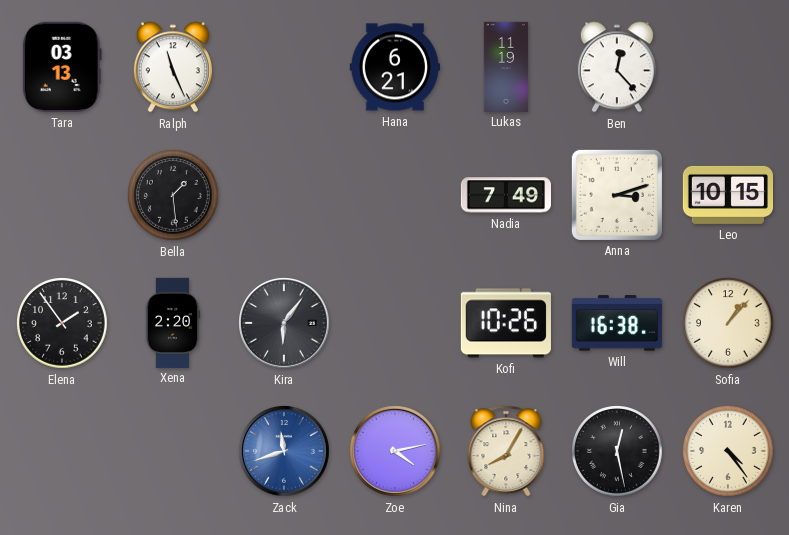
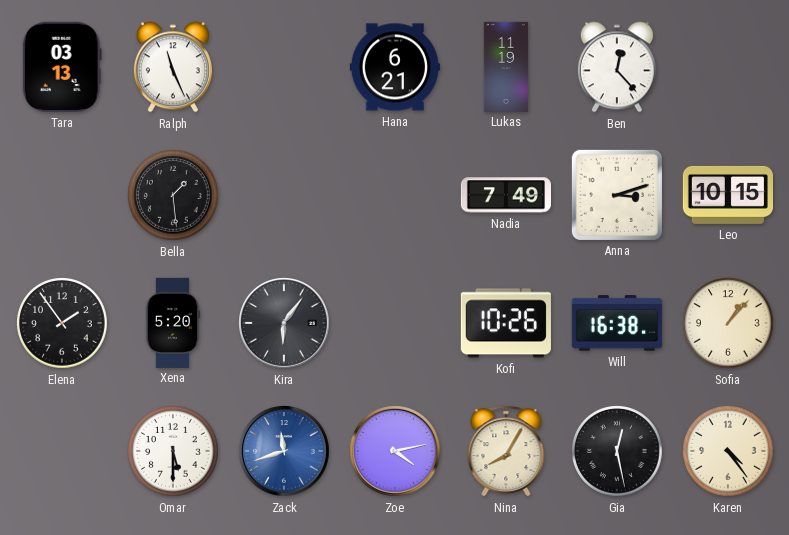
Xena: 2:20 -> 5:20
Omar: none -> 5:30
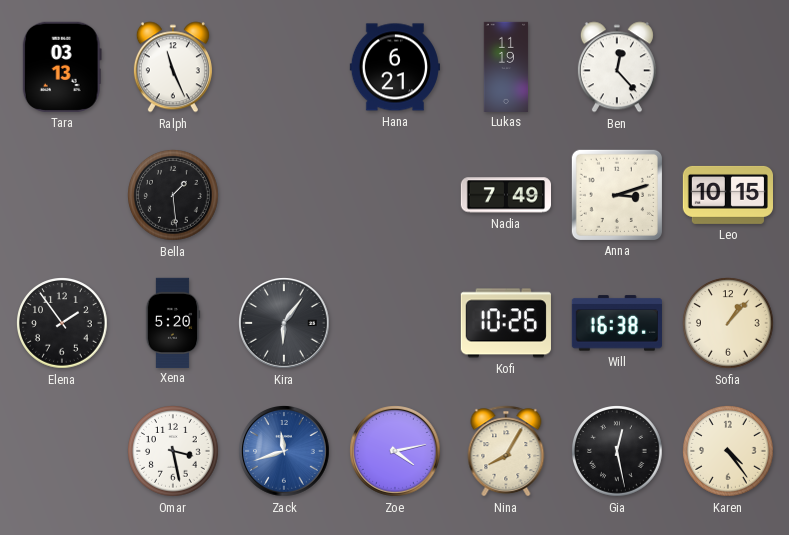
Omar: 5:30 -> 3:28
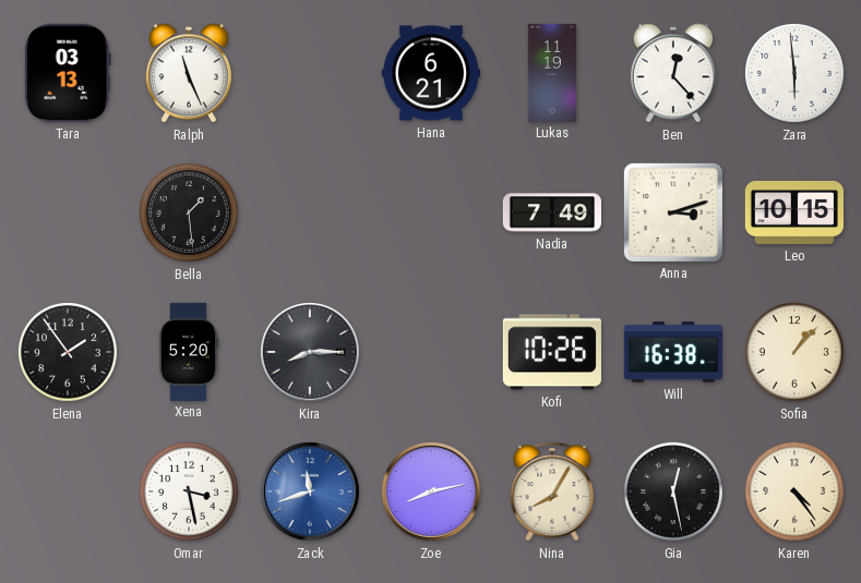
Zara: none -> 5:59
Kira: 6:06 -> 8:15
Zoe: 4:13 -> 8:13
